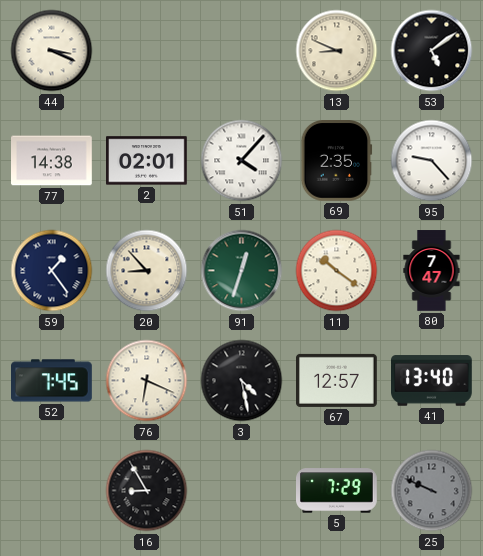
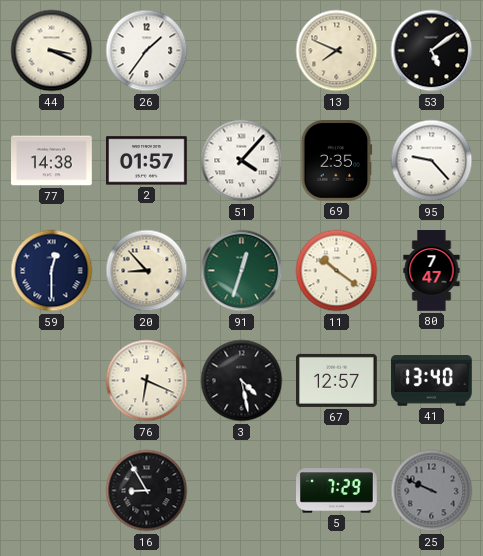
26: none -> 1:36
13: 8:49 -> 7:49
2: 02:01 -> 01:57
59: 1:24 -> 12:30
52: 7:45 -> none
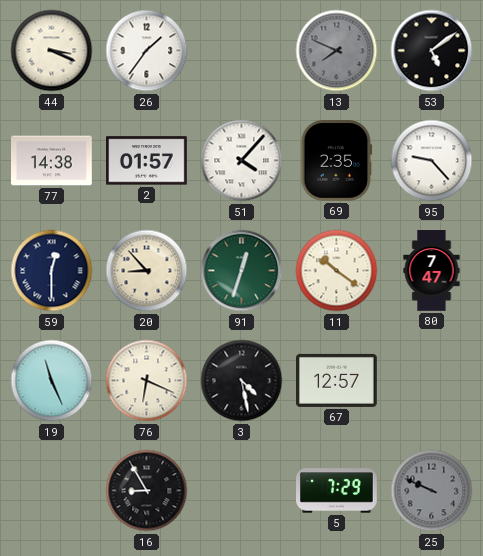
13 dial: cream -> grey
19: none -> 11:26
41: 13:40 -> none
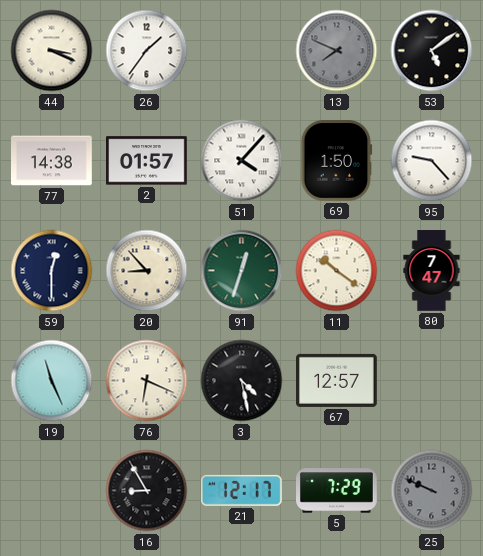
69: 2:35 -> 1:50
21: none -> 12:17
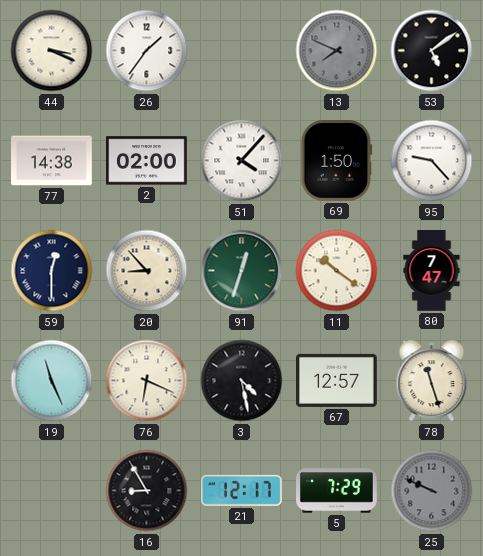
2: 01:57 -> 02:00
78: none -> 11:27
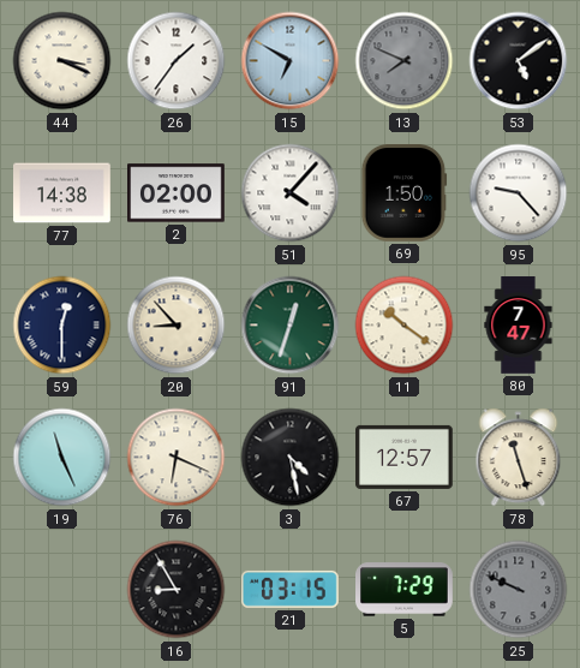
15: none -> 6:50
21: 12:17 -> 03:15
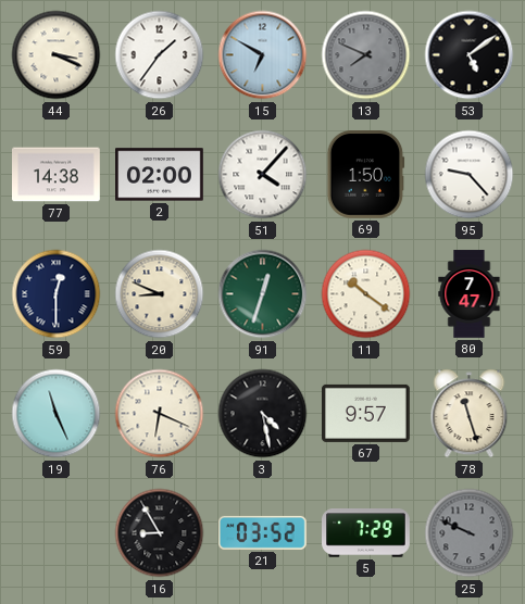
20: 8:53 -> 8:49
67: 12:57 -> 9:57
21: 03:15 -> 03:52
